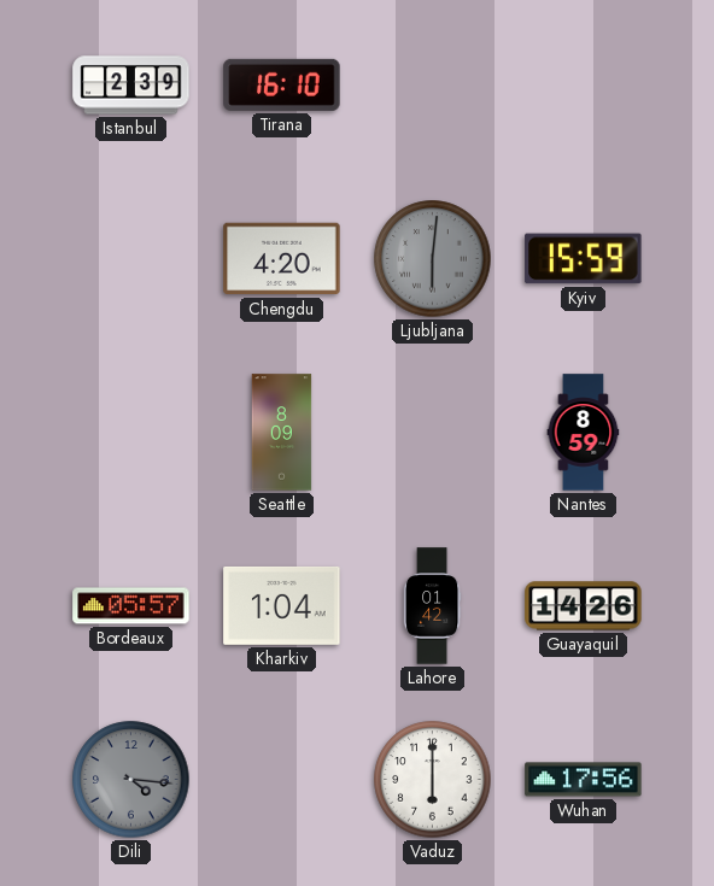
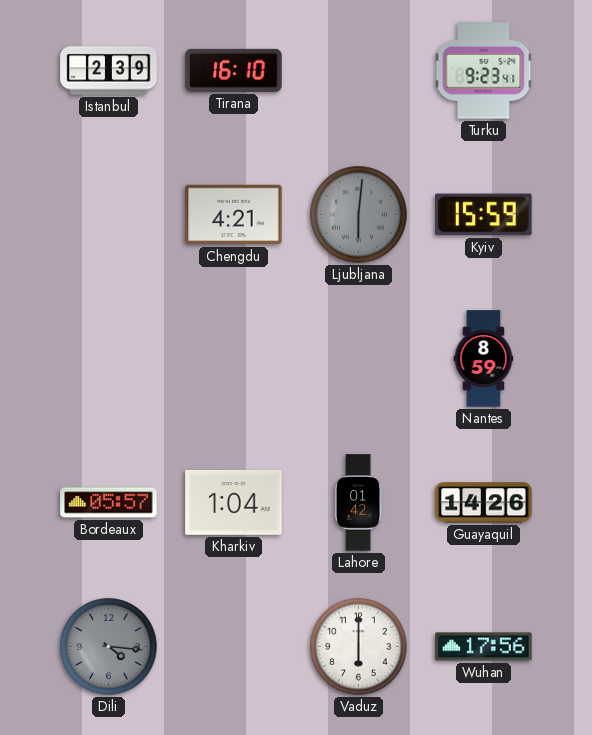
Turku: none -> 9:23
Chengdu: 4:20 -> 4:21
Seattle: 8:09 -> none
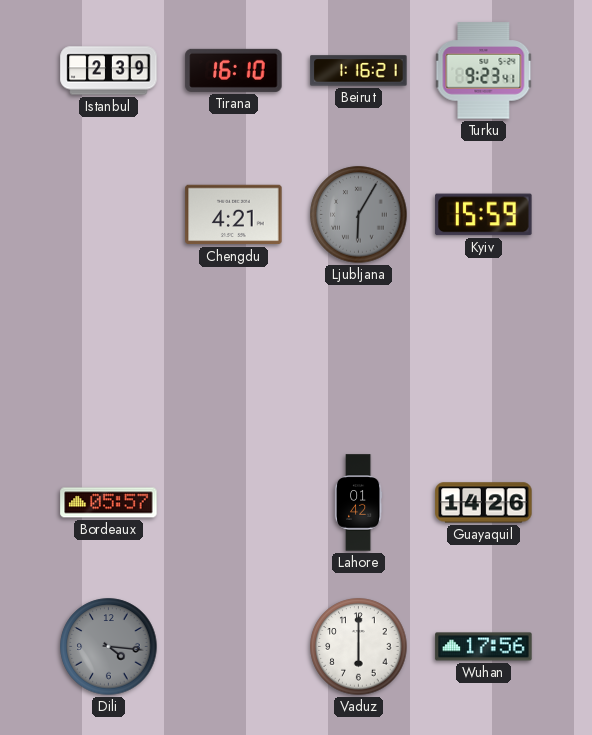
Beirut: none -> 1:16
Ljubljana: 6:01 -> 6:05
Nantes: 8:59 -> none
Kharkiv: 1:04 -> none
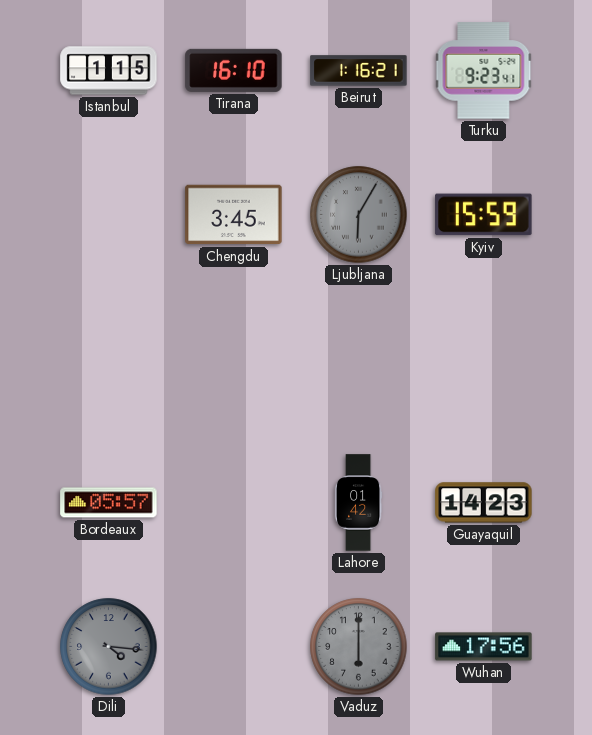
Istanbul: 2:39 -> 1:15
Chengdu: 4:21 -> 3:45
Guayaquil: 14:26 -> 14:23
Vaduz dial: white -> grey
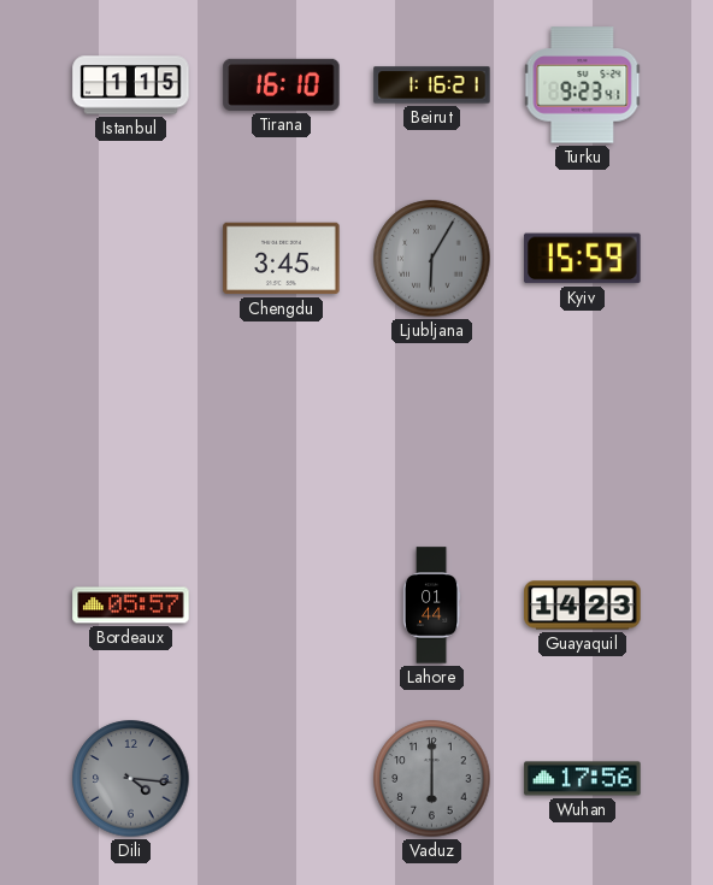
Lahore: 01:42 -> 01:44
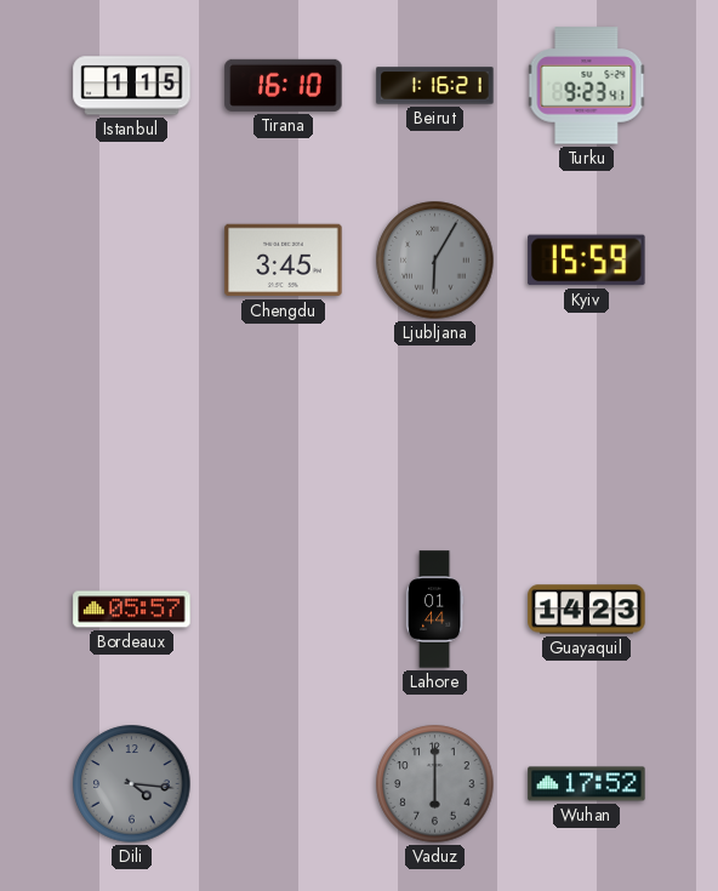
Wuhan: 17:56 -> 17:52
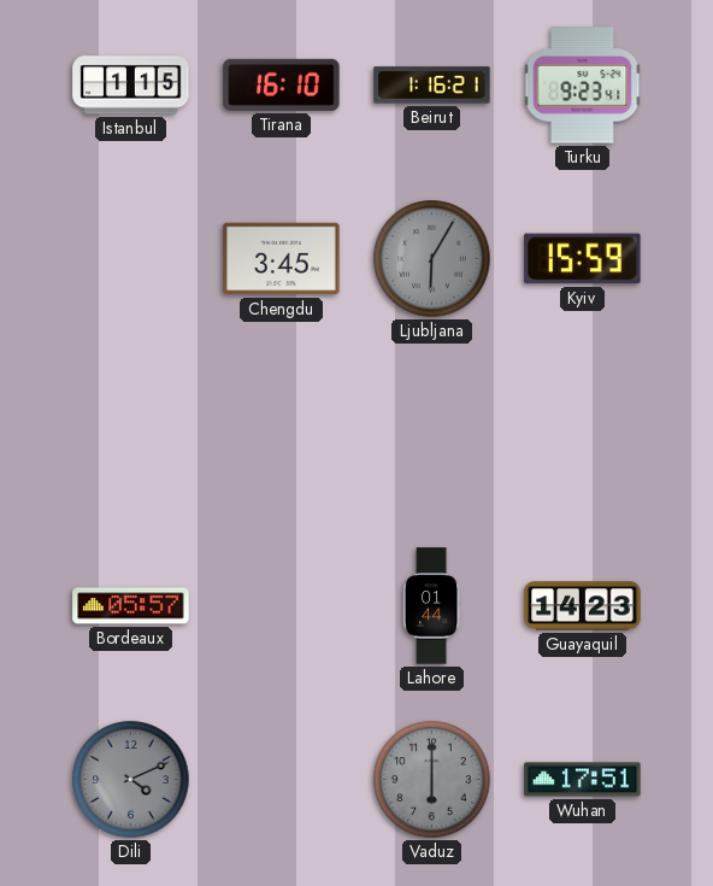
Dili: 4:16 -> 4:11
Wuhan: 17:52 -> 17:51
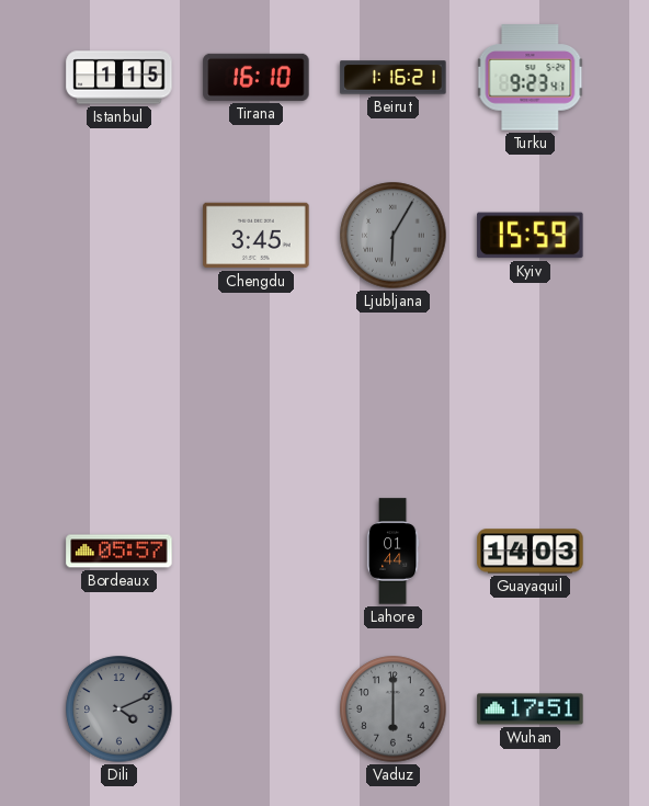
Guayaquil: 14:23 -> 14:03
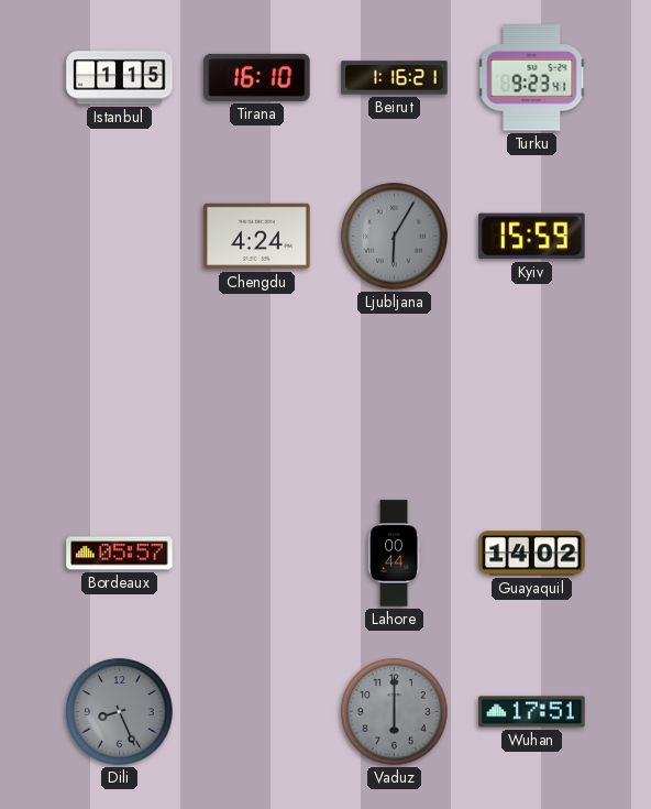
Chengdu: 3:45 -> 4:24
Lahore: 01:44 -> 00:44
Guayaquil: 14:03 -> 14:02
Dili: 4:11 -> 8:26
